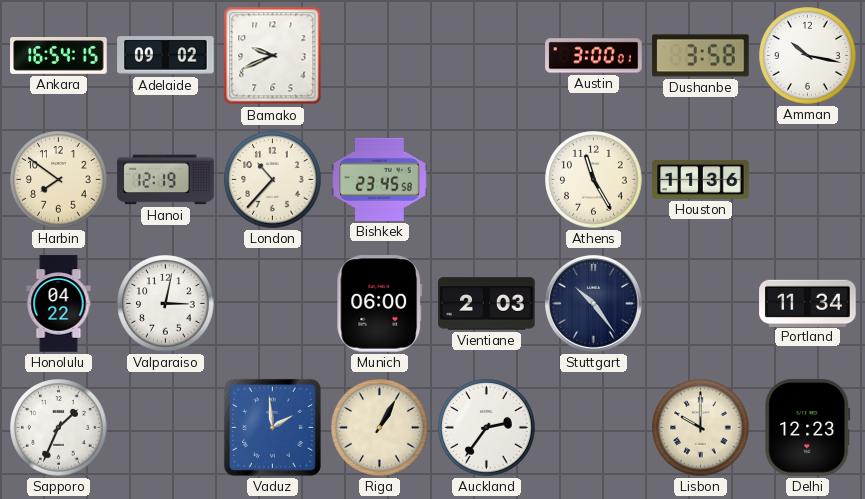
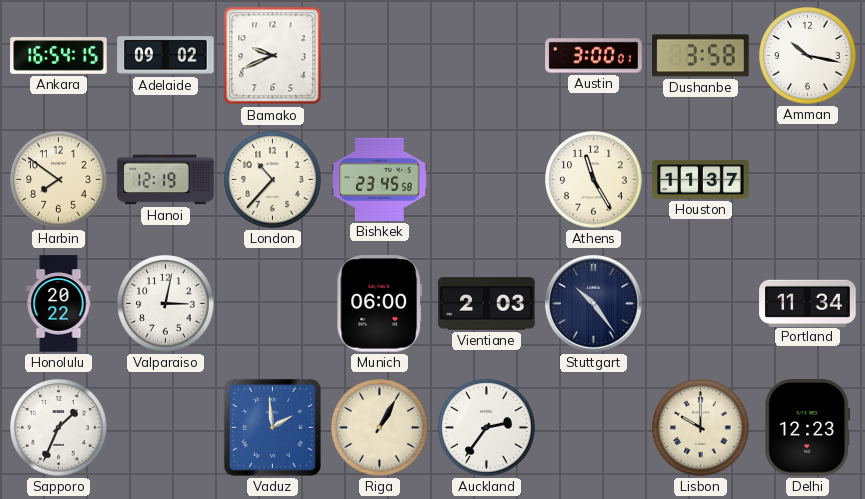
Houston: 11:36 -> 11:37
Honolulu: 04:22 -> 20:22
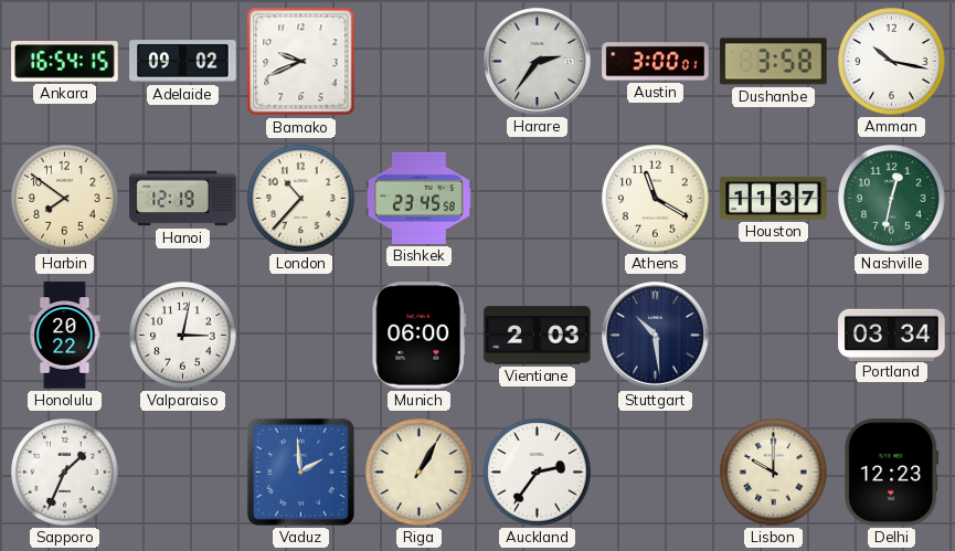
Harare: none -> 2:36
Athens: 11:25 -> 11:20
Nashville: none -> 12:32
Stuttgart: 10:24 -> 10:29
Portland: 11:34 -> 03:34
